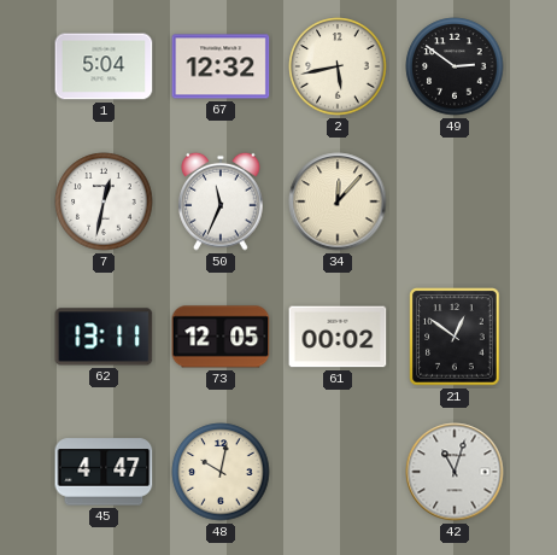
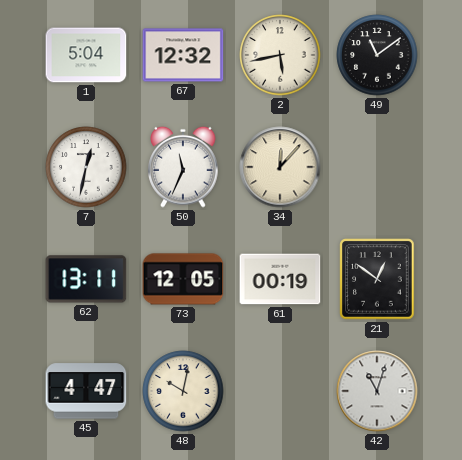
49: 2:51 -> 11:09
61: 00:02 -> 00:19
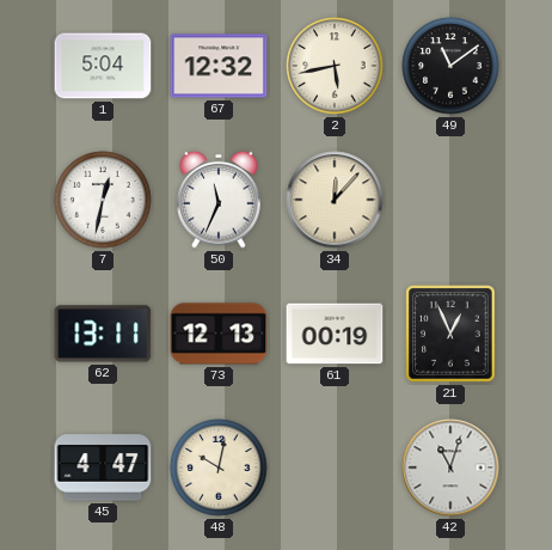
73: 12:05 -> 12:13
21: 12:51 -> 12:56
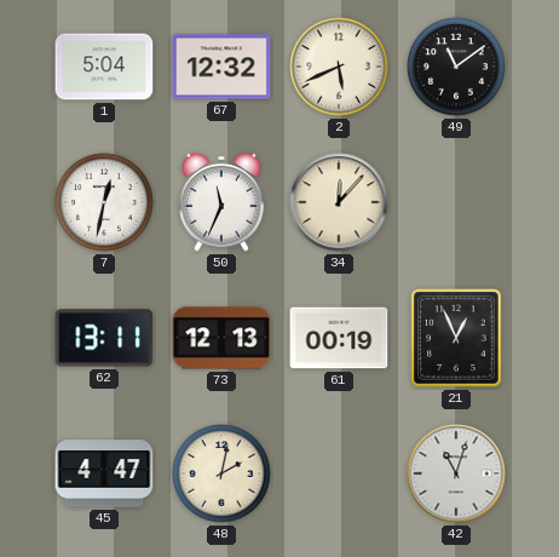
2: 5:43 -> 5:41
48: 10:02 -> 2:02
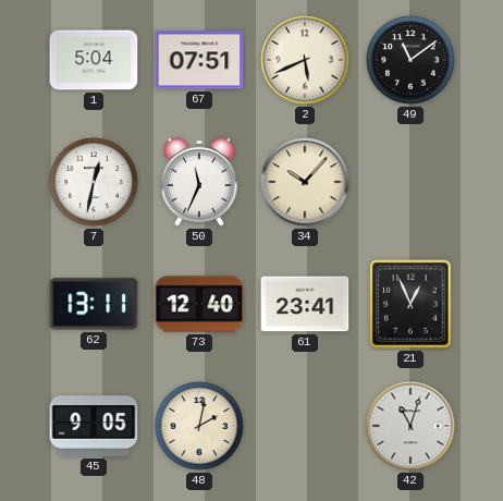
67: 12:32 -> 07:51
34: 12:07 -> 10:07
73: 12:13 -> 12:40
61: 00:19 -> 23:41
45: 4:47 -> 9:05
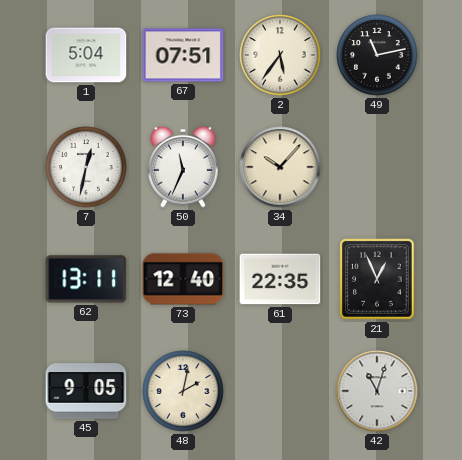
2: 5:41 -> 5:36
49: 11:09 -> 11:13
61: 23:41 -> 22:35
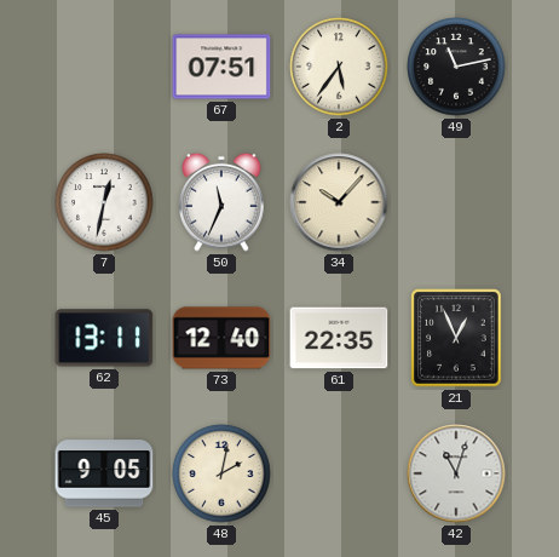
1: 5:04 -> none
